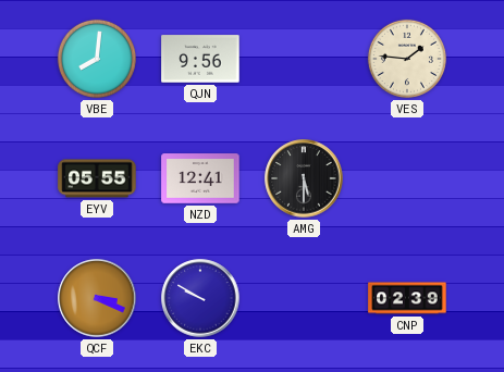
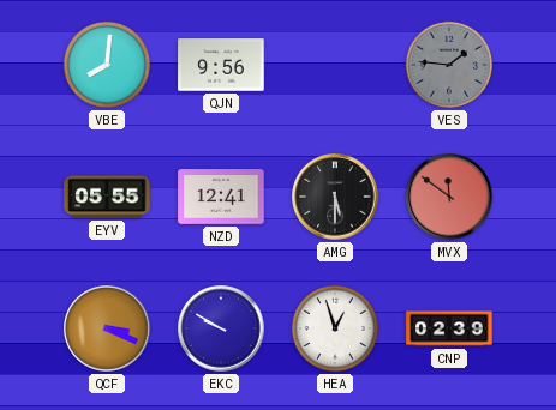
VES dial: cream -> grey
MVX: none -> 11:51
HEA: none -> 12:57
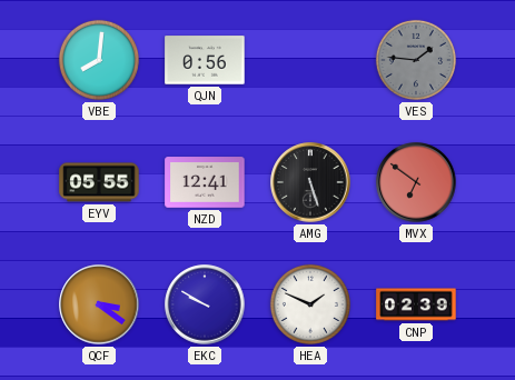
QJN: 9:56 -> 0:56
AMG: 5:30 -> 5:27
MVX: 11:51 -> 6:51
QCF: 3:19 -> 3:21
HEA: 12:57 -> 1:49
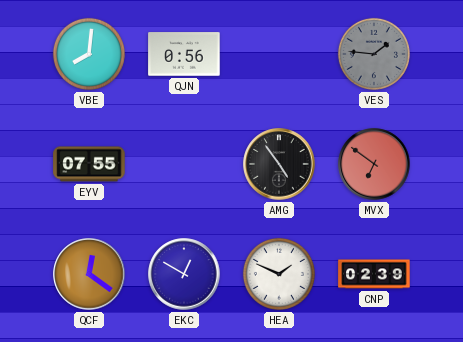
EYV: 05:55 -> 07:55
NZD: 12:41 -> none
AMG: 5:27 -> 4:54
QCF: 3:21 -> 12:21
EKC: 9:50 -> 12:50
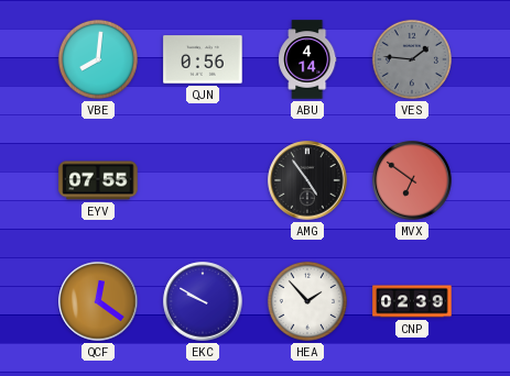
ABU: none -> 4:14
EKC: 12:50 -> 9:50
HEA: 1:49 -> 1:53
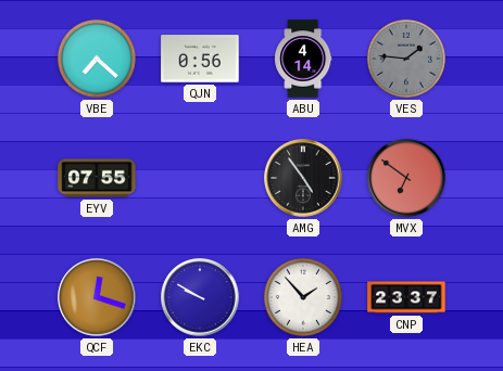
VBE: 8:01 -> 7:22
QCF: 12:21 -> 12:18
CNP: 02:39 -> 23:37
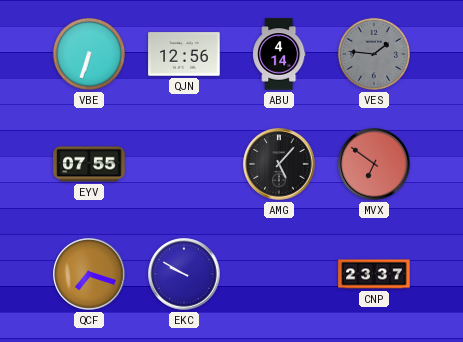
VBE: 7:22 -> 6:33
QJN: 0:56 -> 12:56
AMG: 4:54 -> 5:07
QCF: 12:18 -> 7:18
HEA: 1:53 -> none
